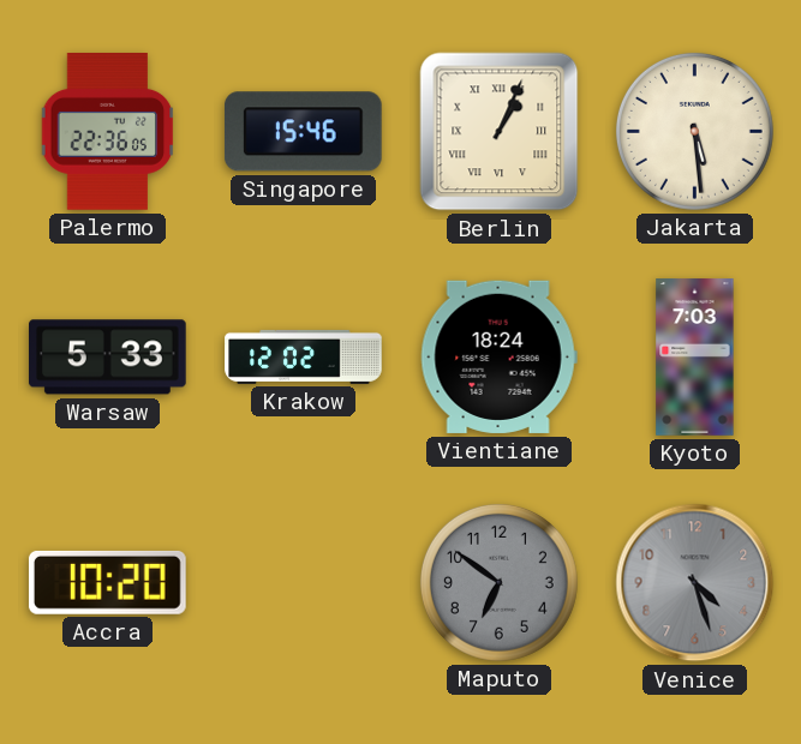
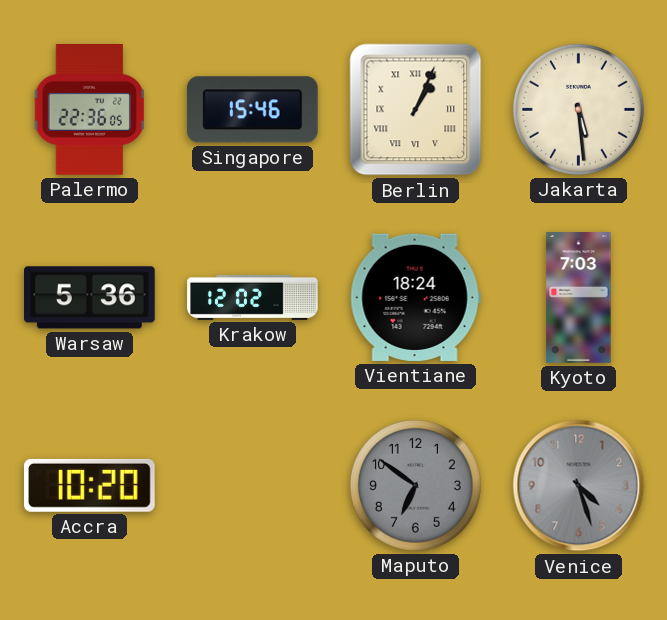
Warsaw: 5:33 -> 5:36
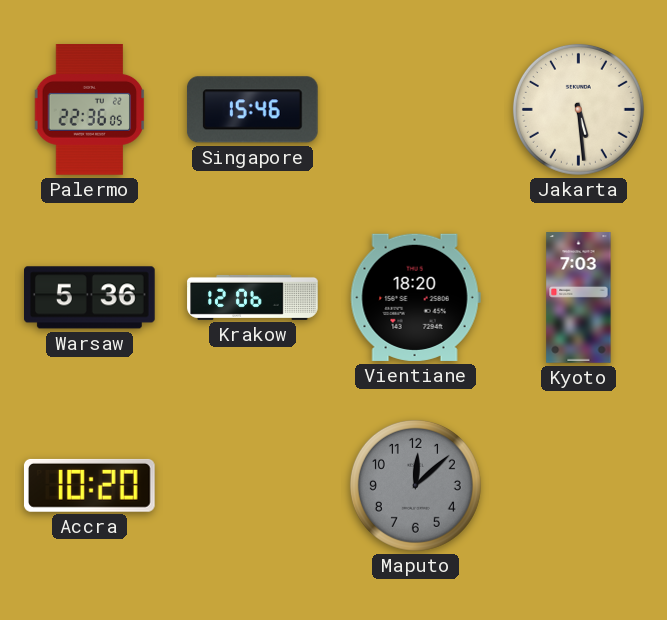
Berlin: 1:04 -> none
Krakow: 12:02 -> 12:06
Vientiane: 18:24 -> 18:20
Maputo: 6:51 -> 12:08
Venice: 4:27 -> none
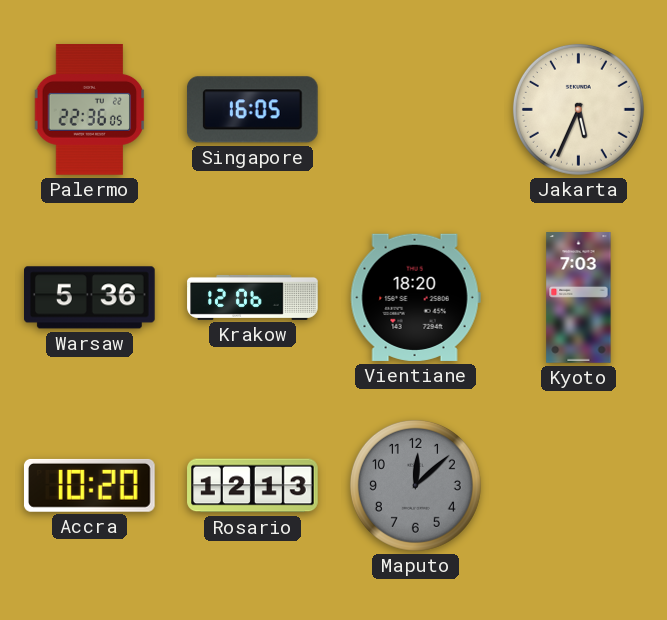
Singapore: 15:46 -> 16:05
Jakarta: 5:29 -> 5:34
Rosario: none -> 12:13
